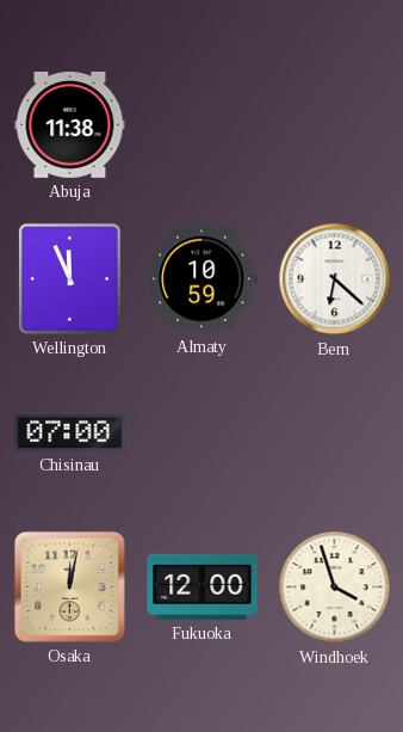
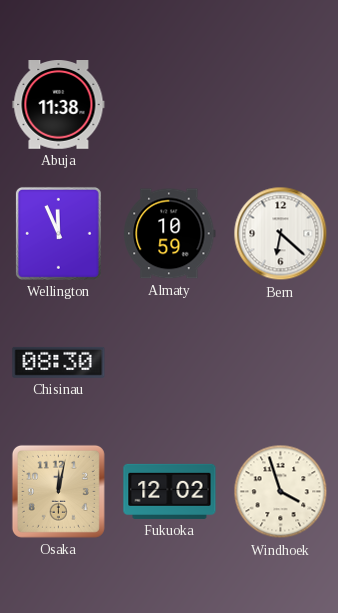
Chisinau: 07:00 -> 08:30
Fukuoka: 12:00 -> 12:02
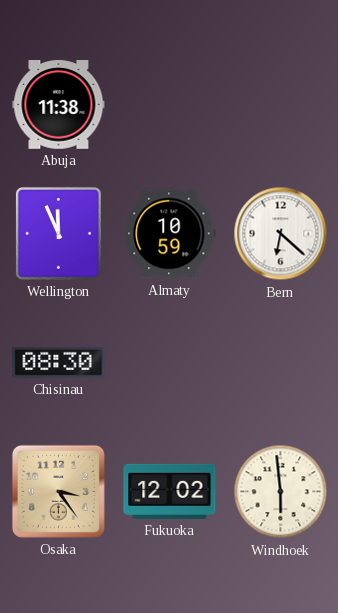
Osaka: 12:02 -> 3:24
Windhoek: 3:57 -> 5:59
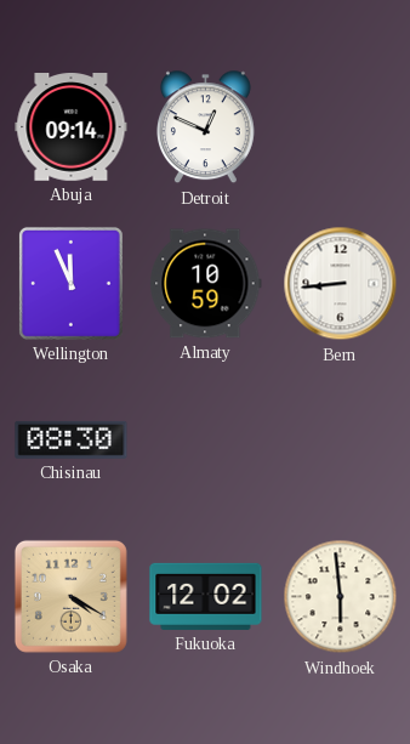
Abuja: 11:38 -> 09:14
Detroit: none -> 12:49
Bern: 6:22 -> 8:44
Osaka: 3:24 -> 4:20
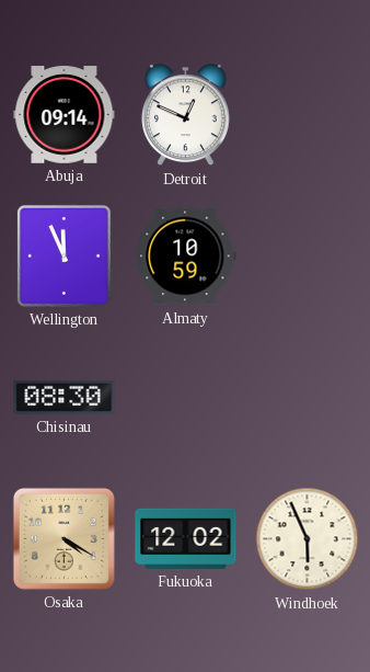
Bern: 8:44 -> none
Windhoek: 5:59 -> 5:56
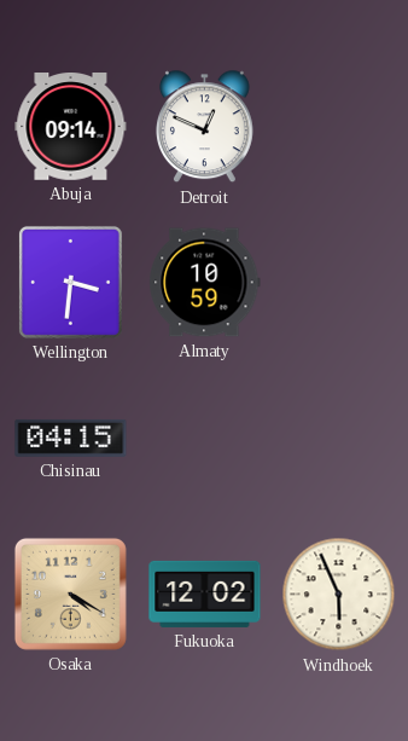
Wellington: 11:56 -> 3:31
Chisinau: 08:30 -> 04:15
